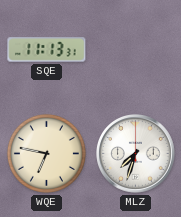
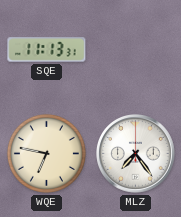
MLZ: 7:33 -> 7:24
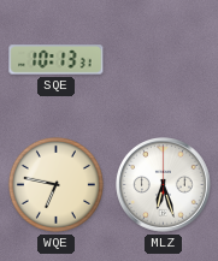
SQE: 11:13 -> 10:13
MLZ: 7:24 -> 6:27
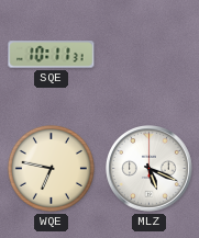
SQE: 10:13 -> 10:11
MLZ: 6:27 -> 5:19
